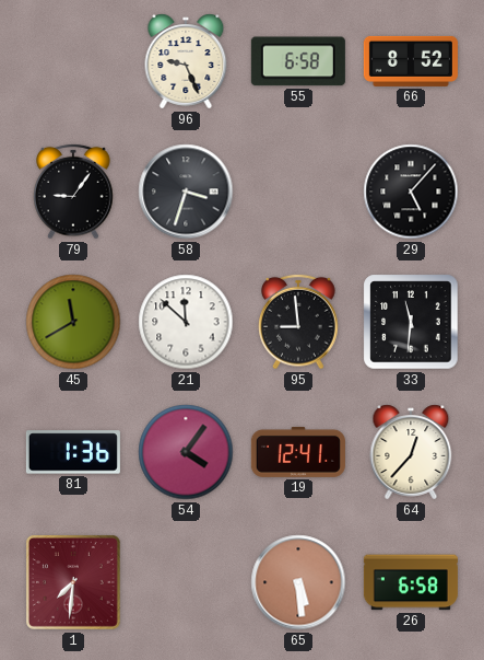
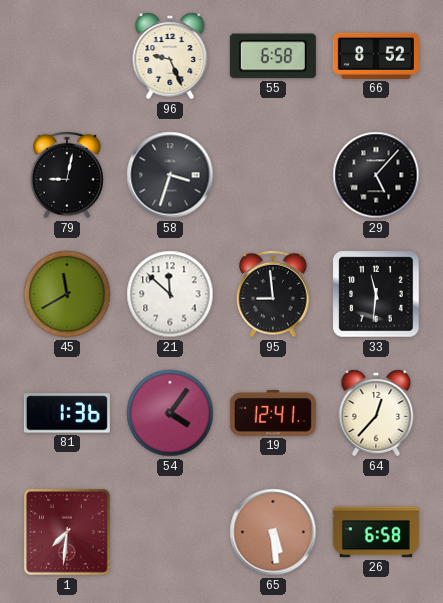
79: 9:06 -> 9:02
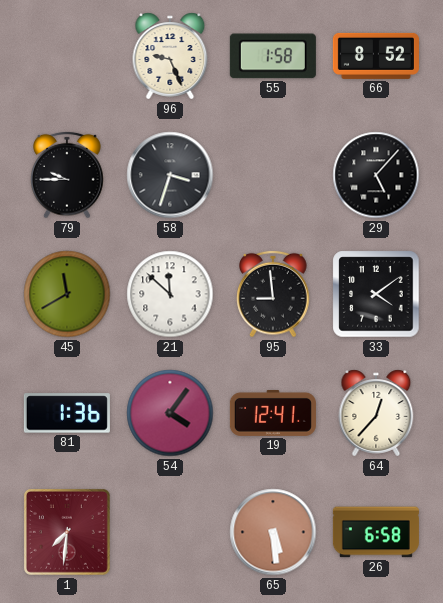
55: 6:58 -> 1:58
79: 9:02 -> 9:45
33: 11:31 -> 4:09
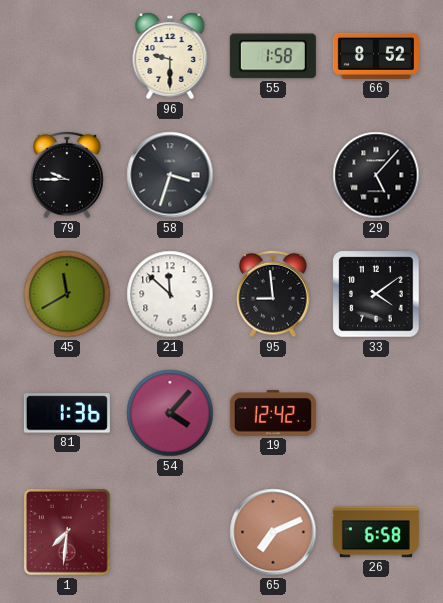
96: 9:26 -> 9:30
54: 4:06 -> 4:07
19: 12:41 -> 12:42
64: 12:37 -> none
65: 5:29 -> 7:11
